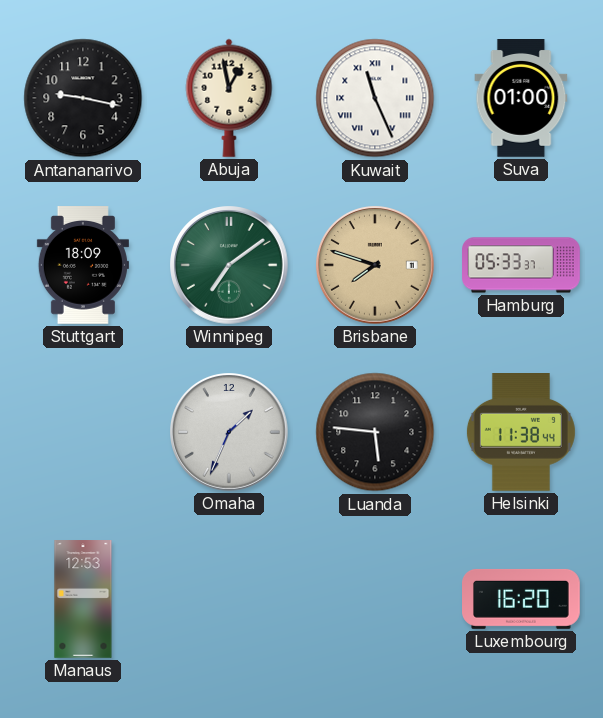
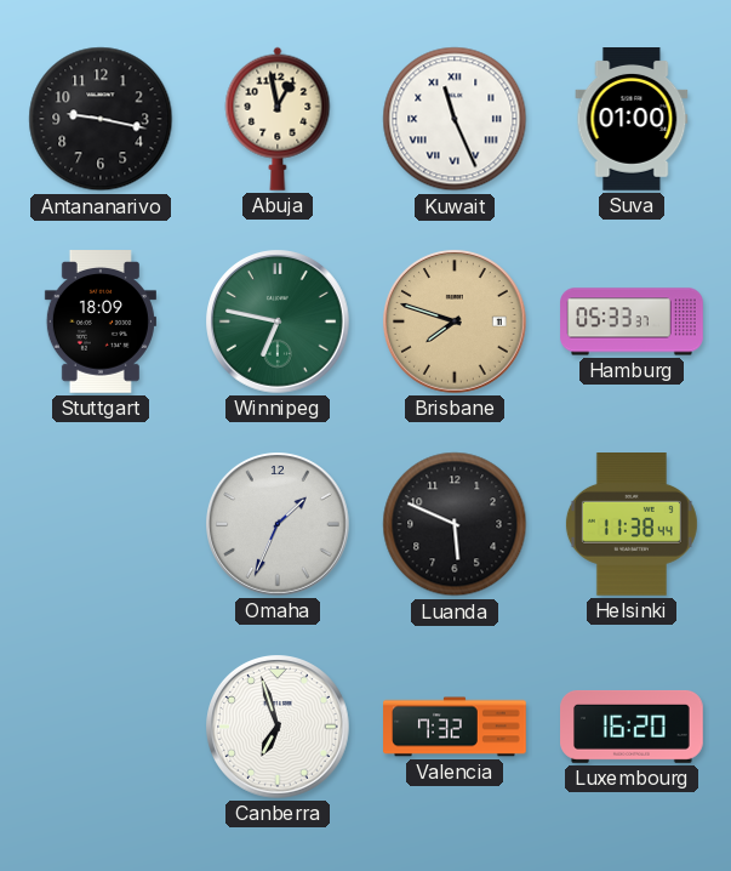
Winnipeg: 7:09 -> 6:47
Luanda: 5:46 -> 5:49
Manaus: 12:53 -> none
Canberra: none -> 6:57
Valencia: none -> 7:32
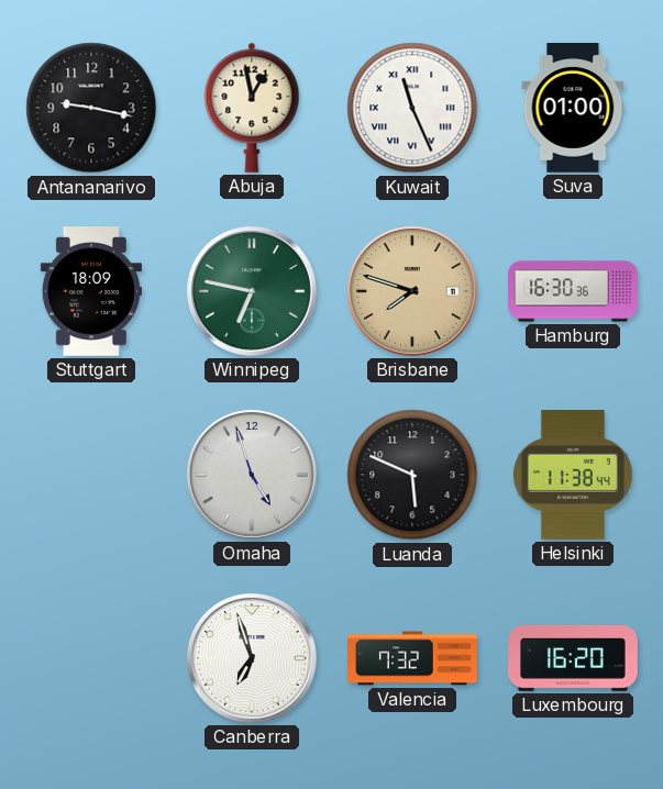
Hamburg: 05:33 -> 16:30
Omaha: 1:34 -> 4:57
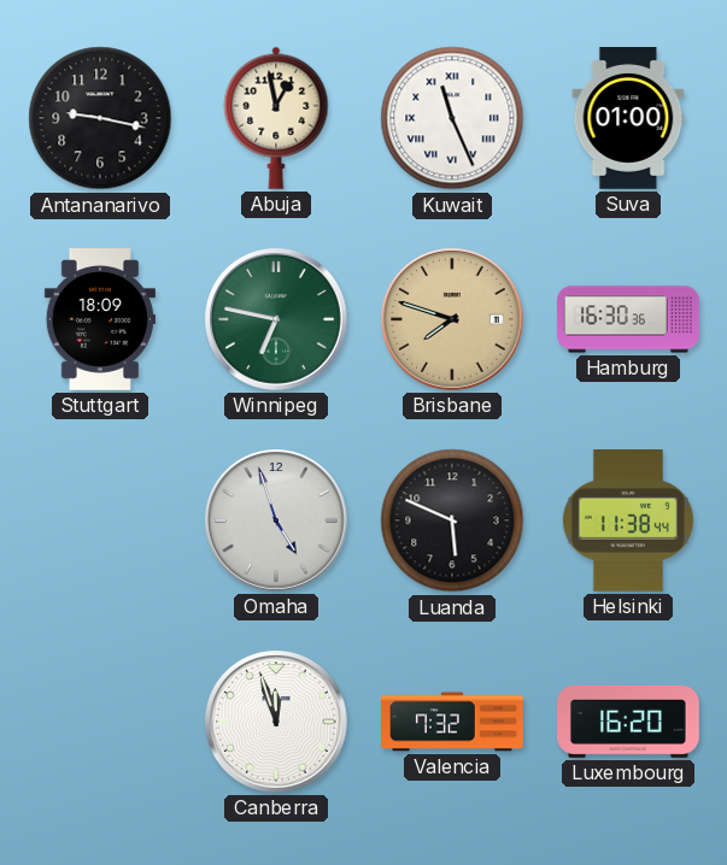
Canberra: 6:57 -> 11:57
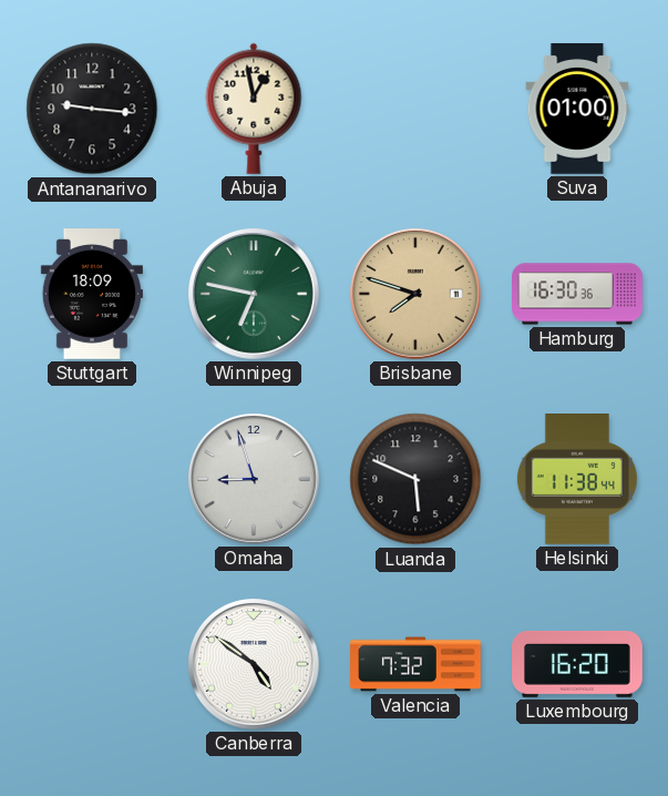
Antananarivo: 9:17 -> 9:16
Kuwait: 11:26 -> none
Omaha: 4:57 -> 8:57
Canberra: 11:57 -> 4:51
